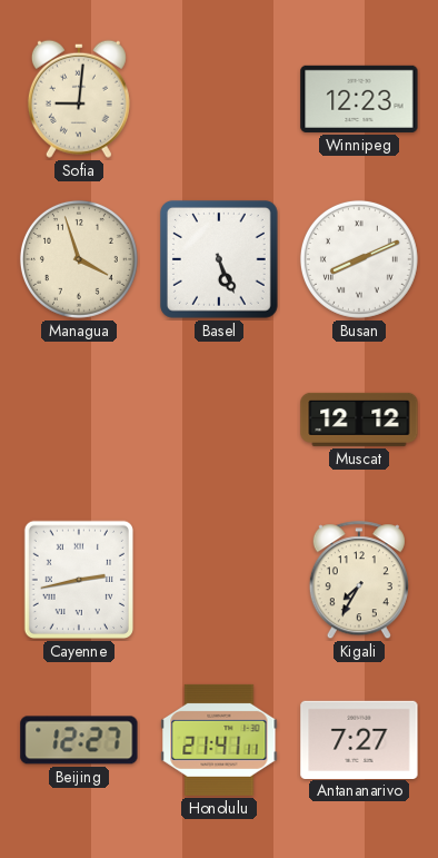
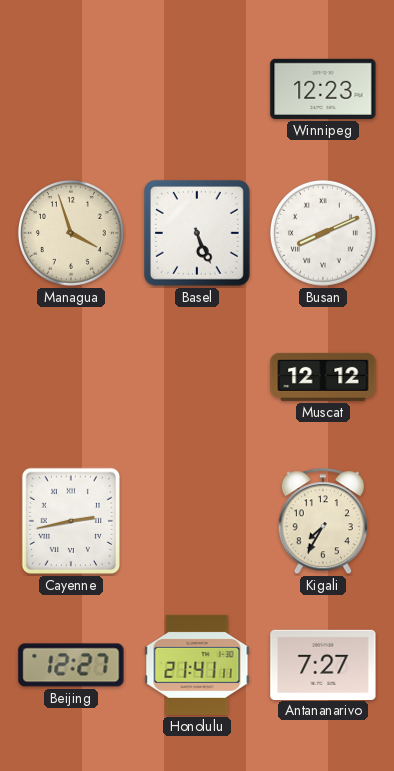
Sofia: 9:01 -> none
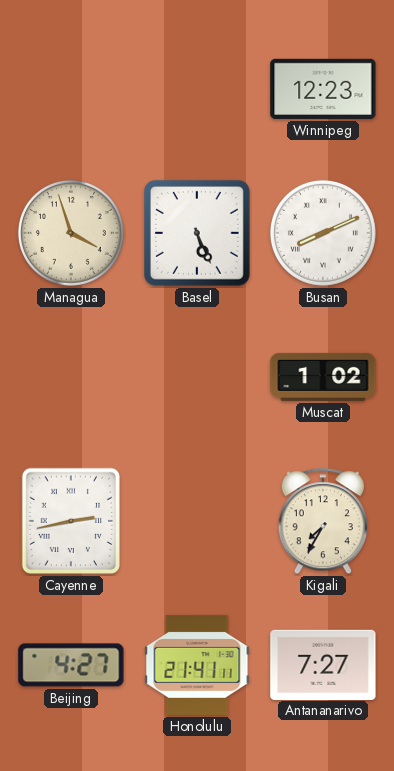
Muscat: 12:12 -> 1:02
Beijing: 12:27 -> 4:27
